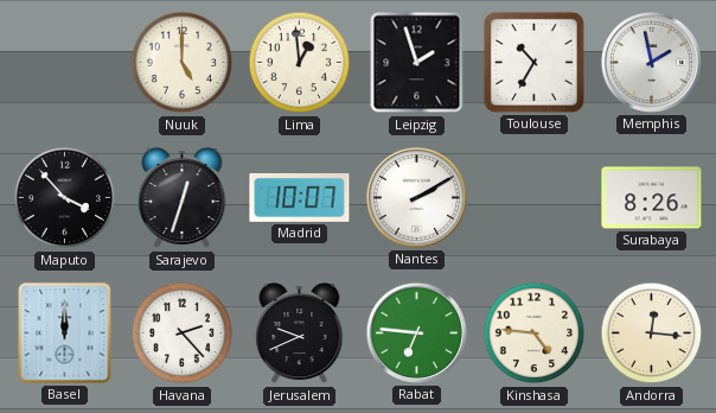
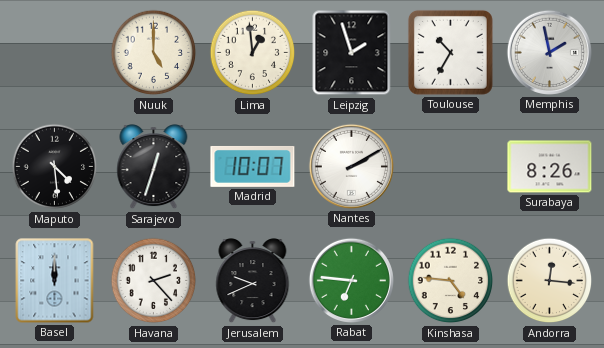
Maputo: 3:53 -> 4:29
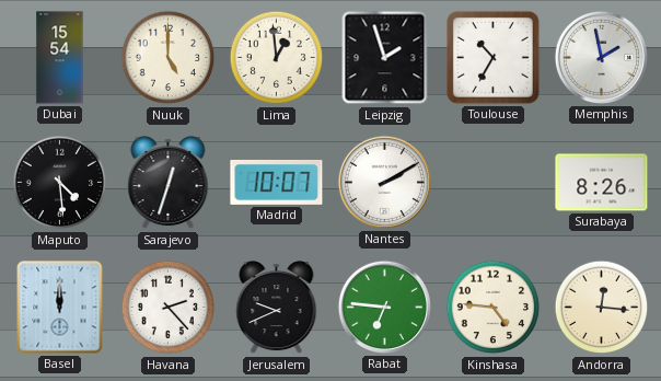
Dubai: none -> 15:54
